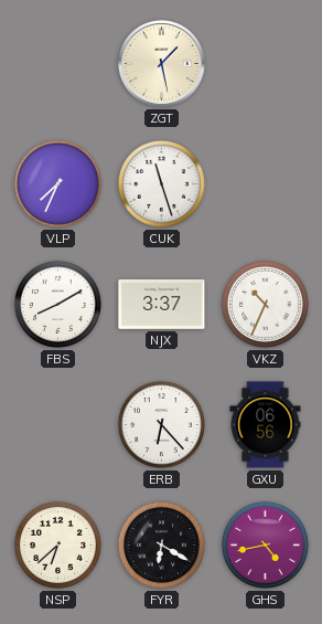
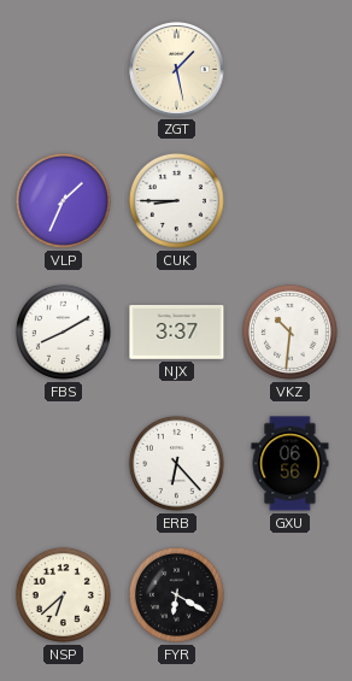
VLP: 7:34 -> 1:34
CUK: 11:27 -> 8:45
VKZ: 10:34 -> 10:31
GHS: 4:43 -> none
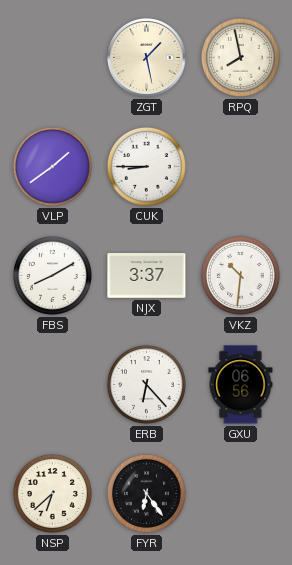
RPQ: none -> 7:58
VLP: 1:34 -> 1:39
FYR: 6:20 -> 6:24
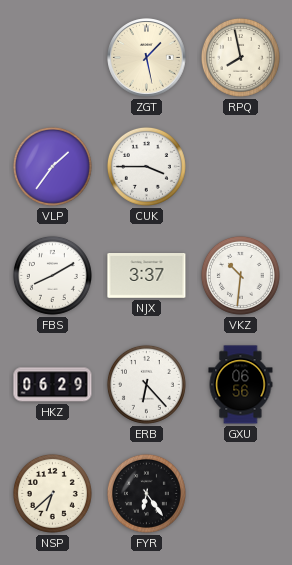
VLP: 1:39 -> 1:36
CUK: 8:45 -> 3:45
HKZ: none -> 06:29
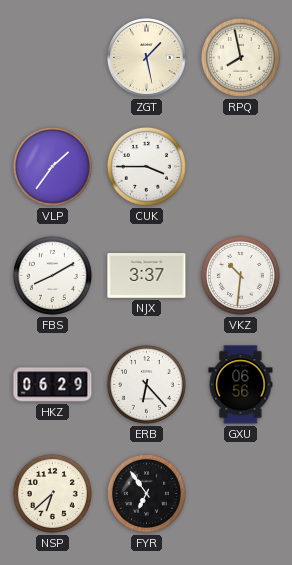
FYR: 6:24 -> 6:54
